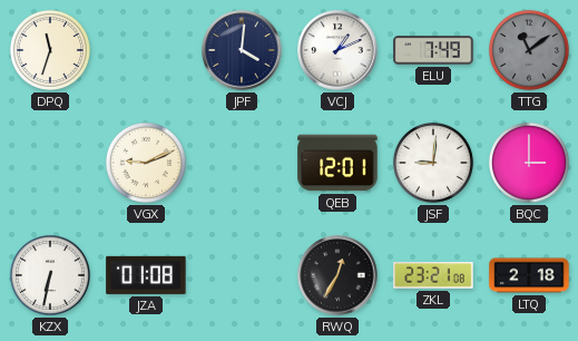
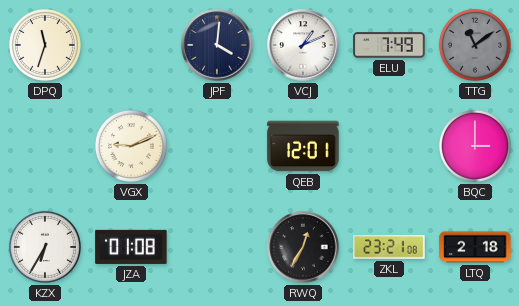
JSF: 9:01 -> none
KZX: 6:32 -> 6:35
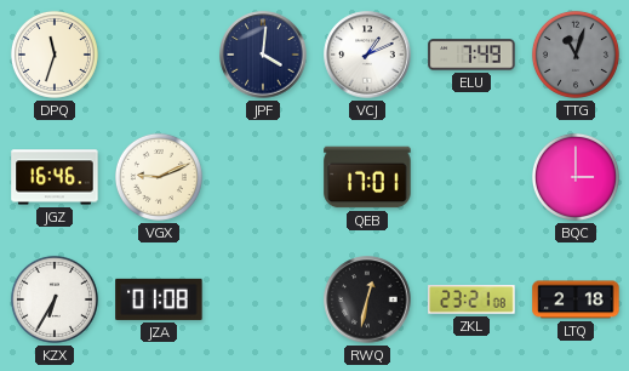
TTG: 11:09 -> 11:03
JGZ: none -> 16:46
QEB: 12:01 -> 17:01
RWQ: 12:35 -> 12:32
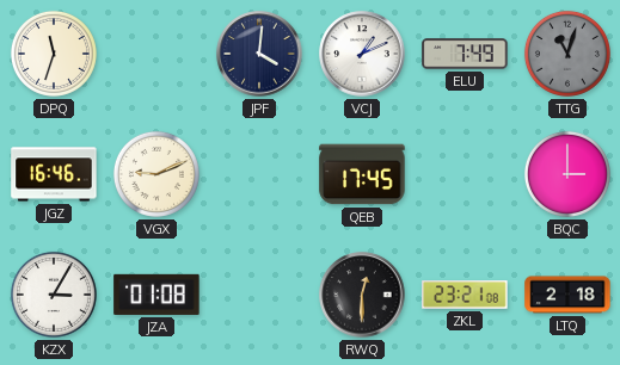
QEB: 17:01 -> 17:45
KZX: 6:35 -> 3:05
RWQ: 12:32 -> 12:30
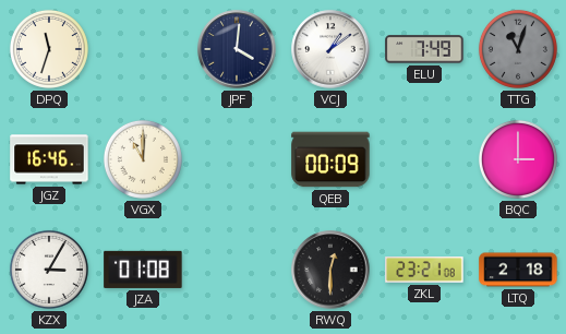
VCJ: 1:11 -> 1:09
VGX: 9:11 -> 11:00
QEB: 17:45 -> 00:09
